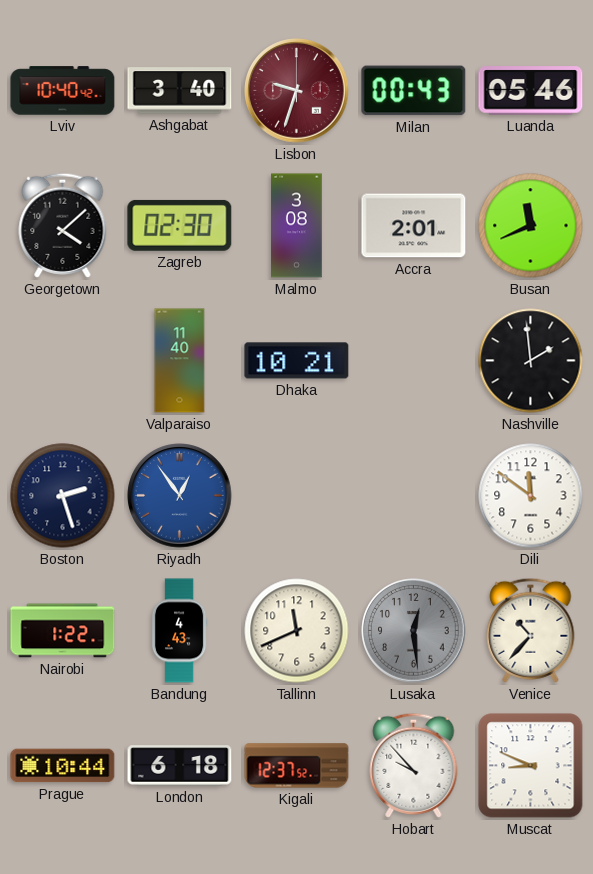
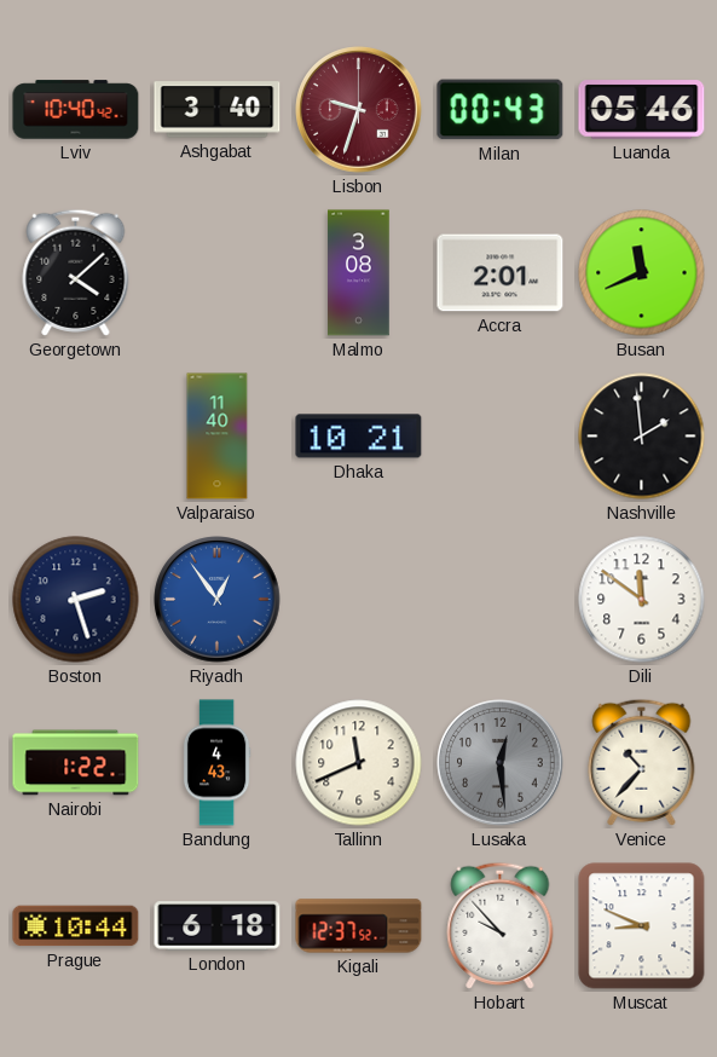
Zagreb: 02:30 -> none
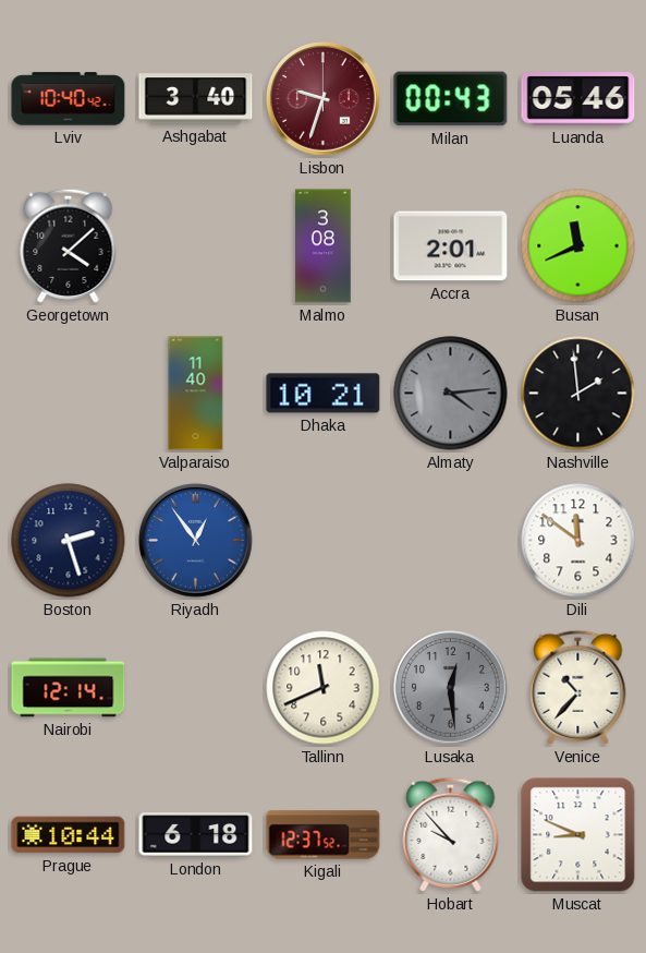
Almaty: none -> 4:14
Nairobi: 1:22 -> 12:14
Bandung: 4:43 -> none
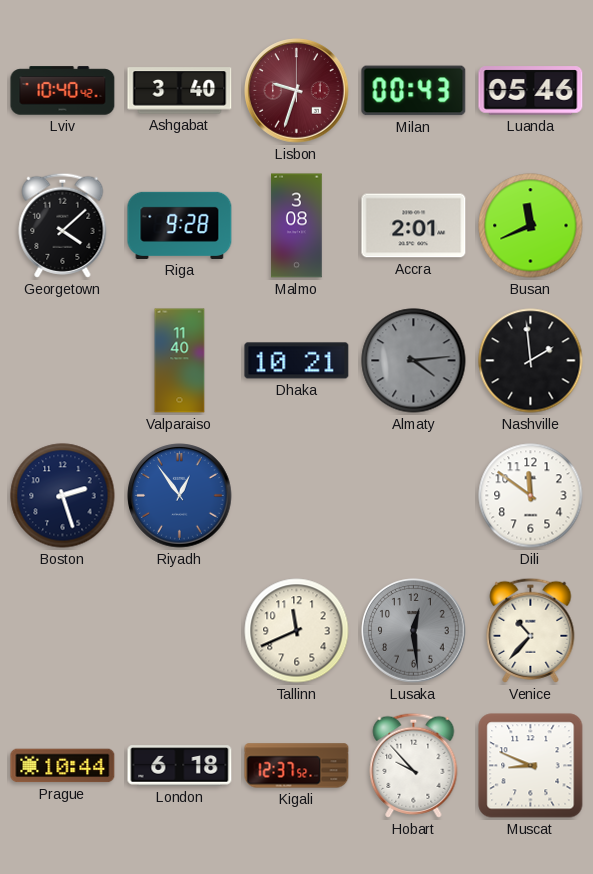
Riga: none -> 9:28
Nairobi: 12:14 -> none
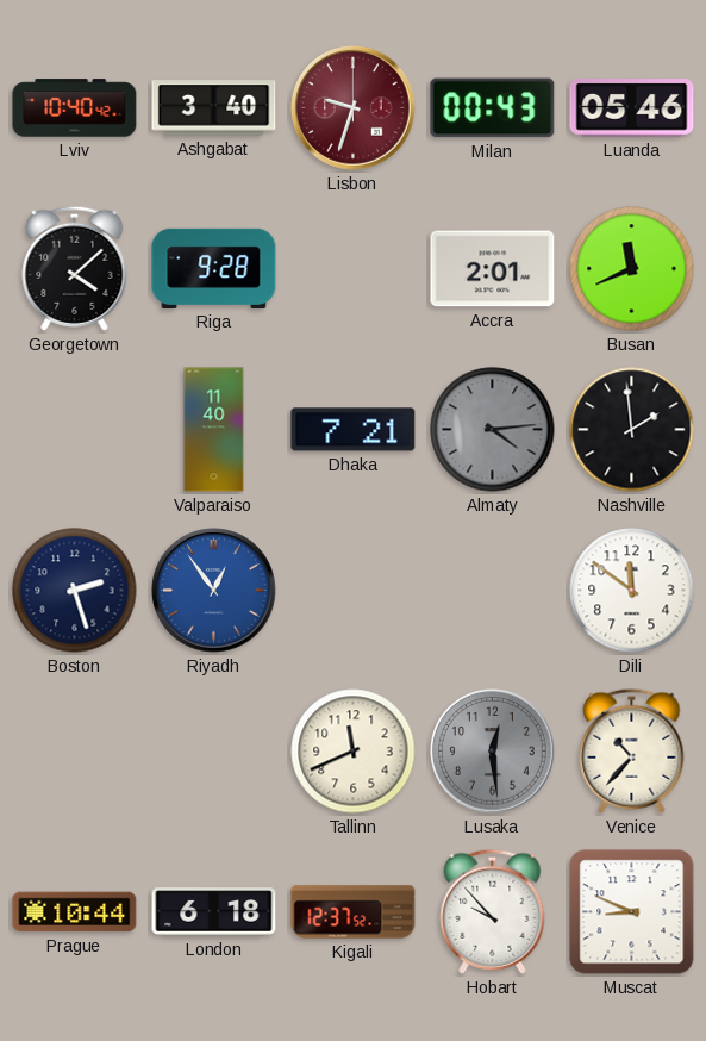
Malmo: 3:08 -> none
Dhaka: 10:21 -> 7:21
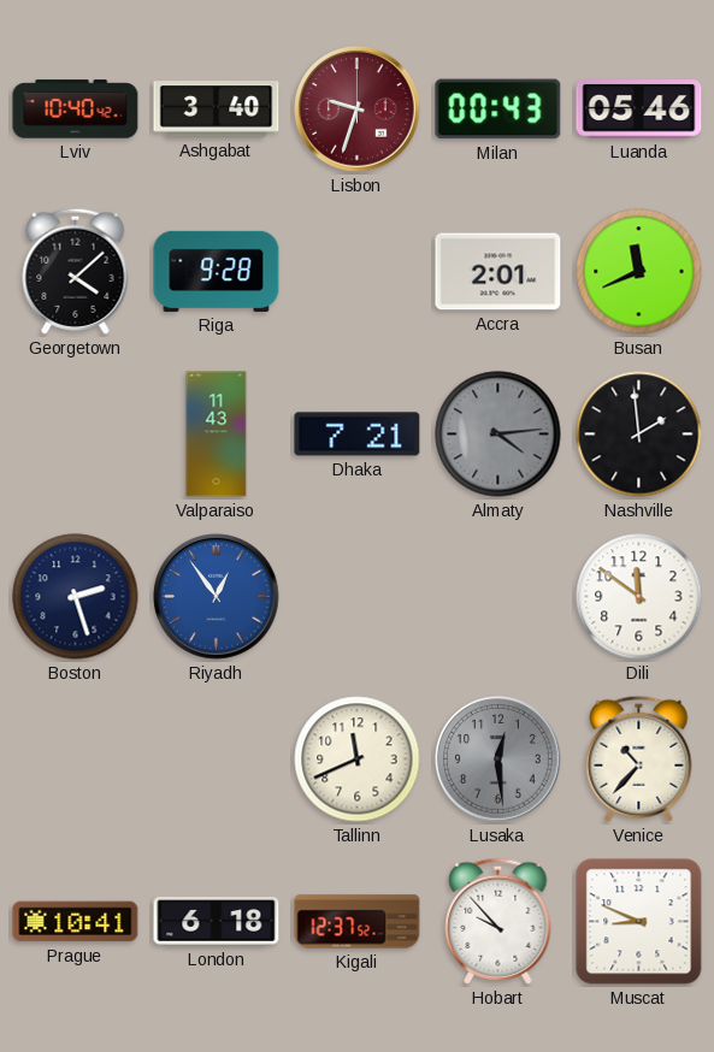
Valparaiso: 11:40 -> 11:43
Prague: 10:44 -> 10:41
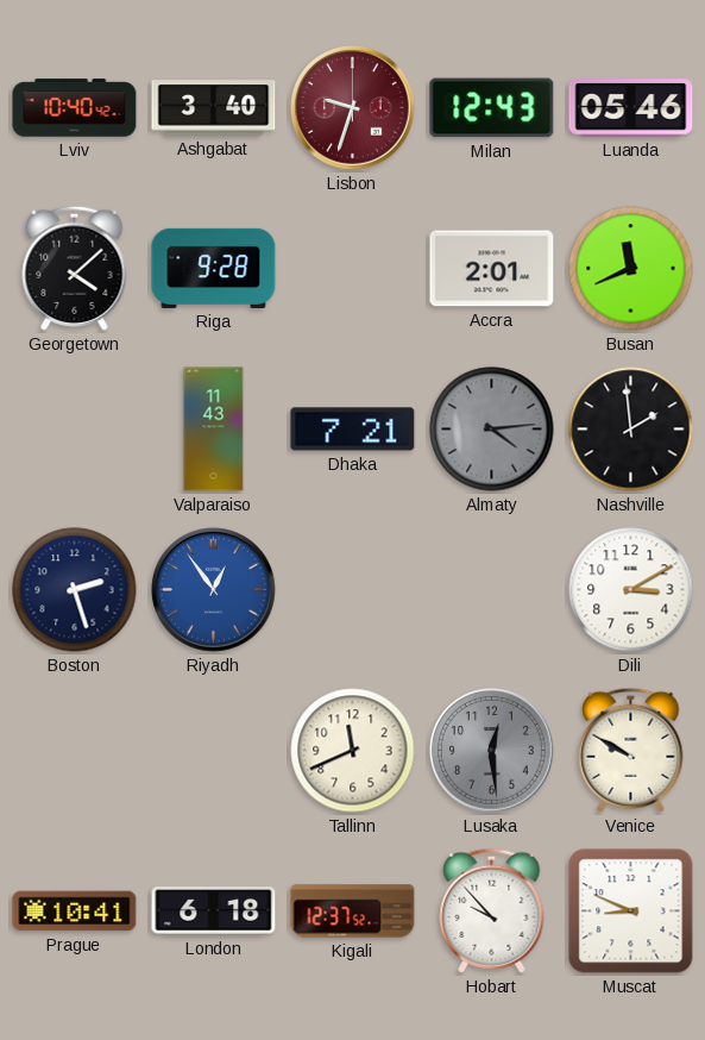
Milan: 00:43 -> 12:43
Dili: 11:51 -> 3:10
Venice: 10:37 -> 9:50
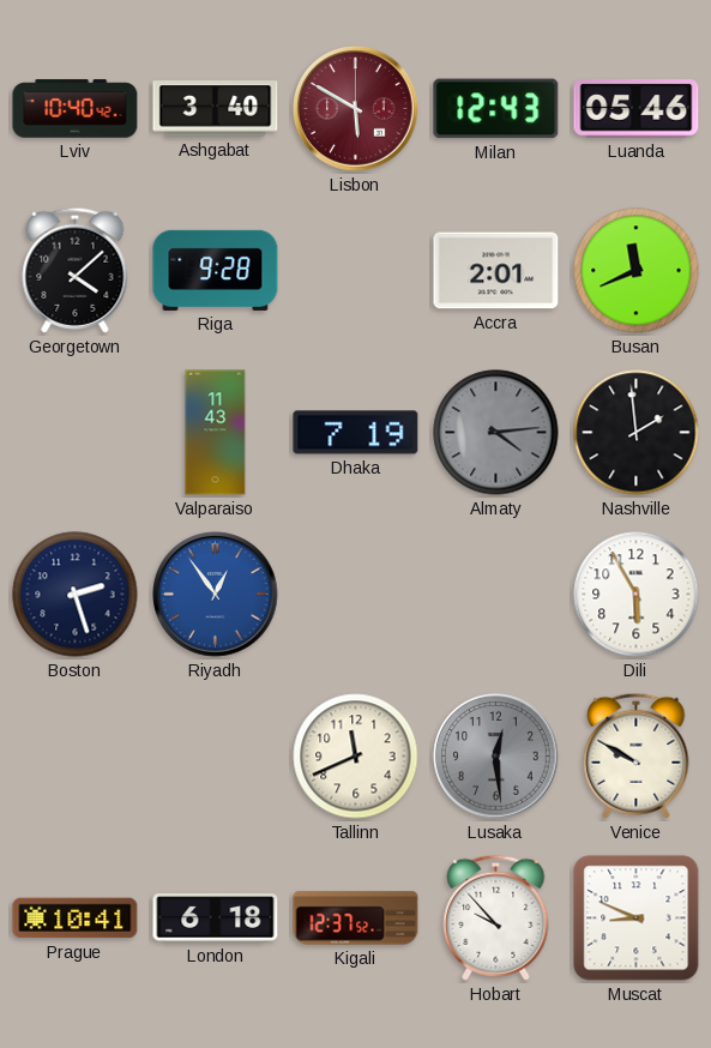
Lisbon: 9:33 -> 5:50
Dhaka: 7:21 -> 7:19
Dili: 3:10 -> 5:55
